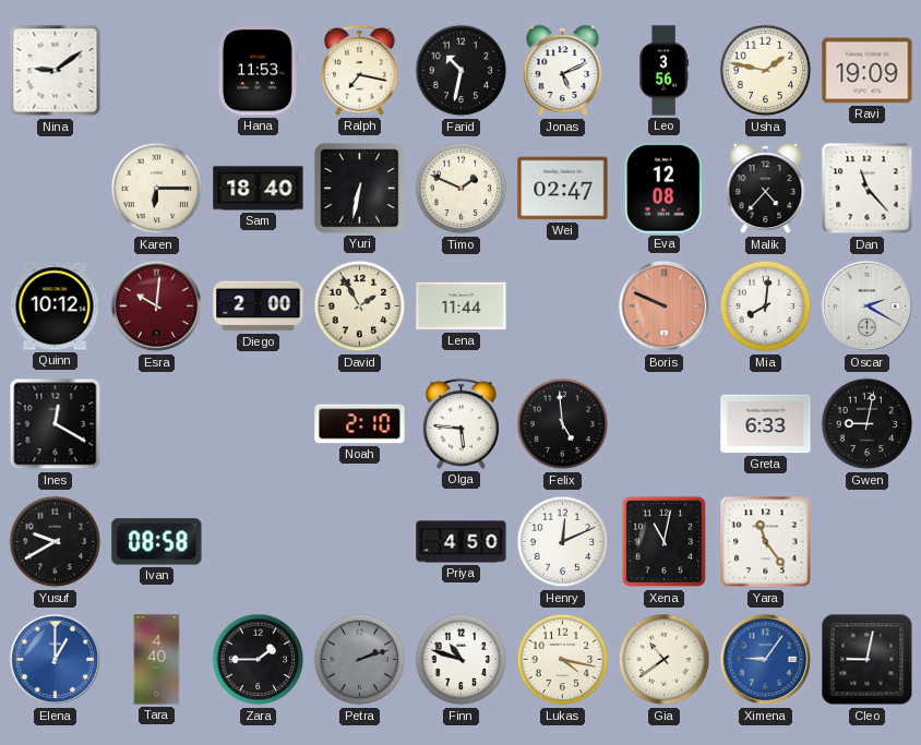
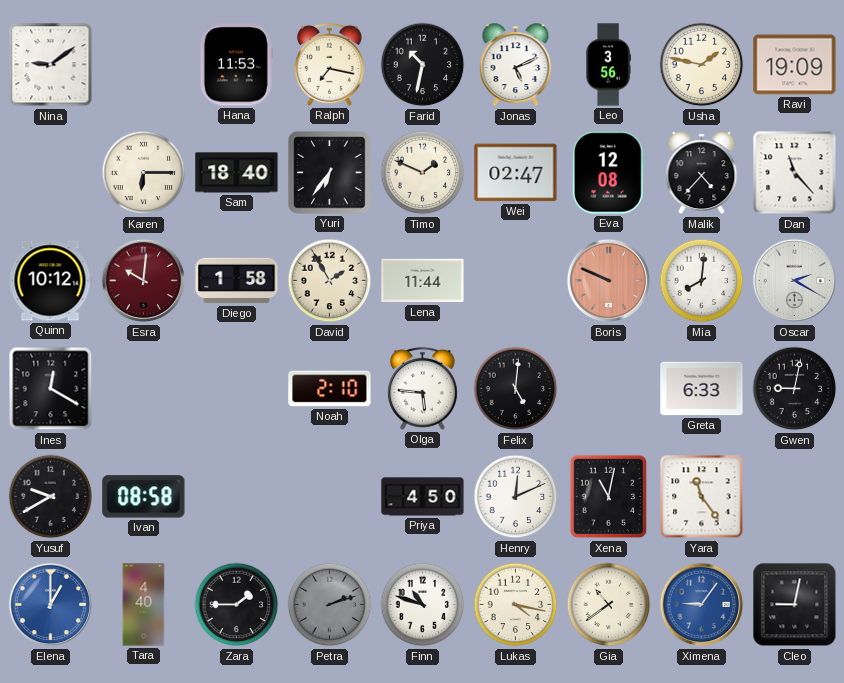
Yuri: 6:32 -> 6:36
Diego: 2:00 -> 1:58
Felix: 4:59 -> 5:01
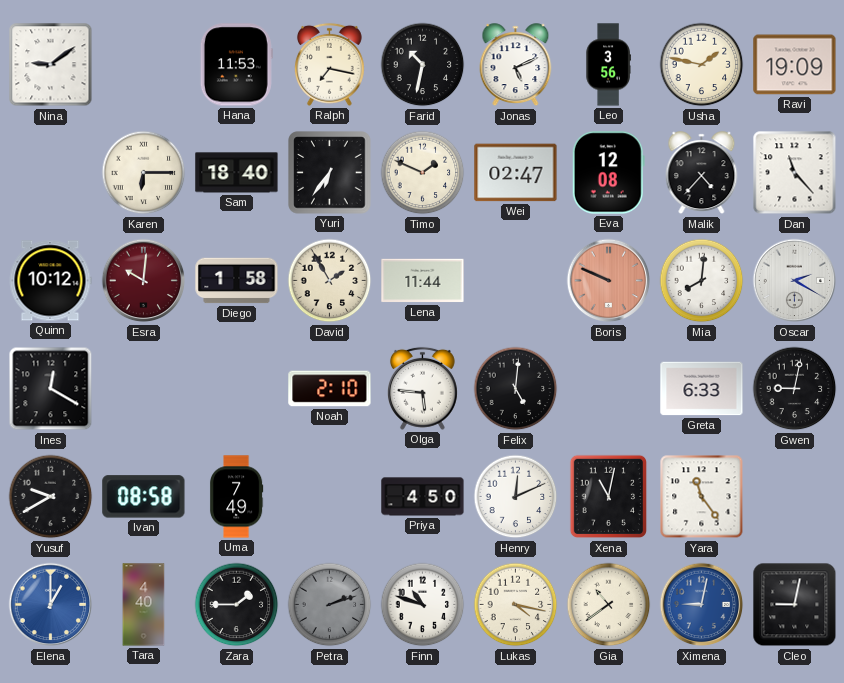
Uma: none -> 7:49
Ximena: 9:06 -> 9:02
